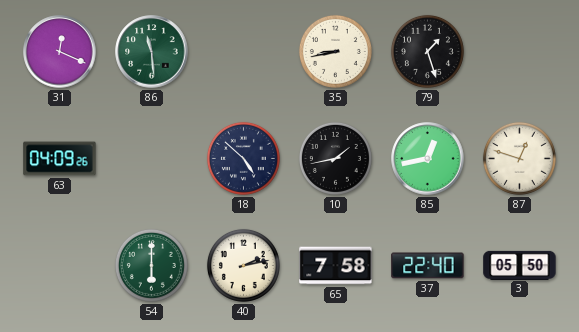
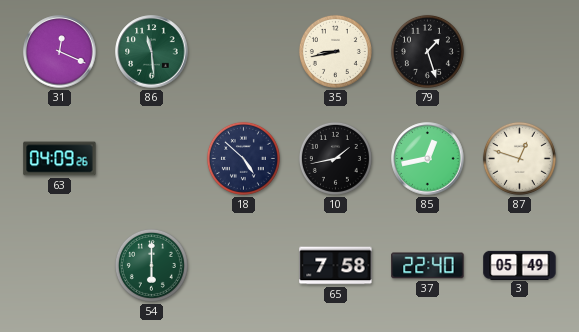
40: 2:13 -> none
3: 05:50 -> 05:49
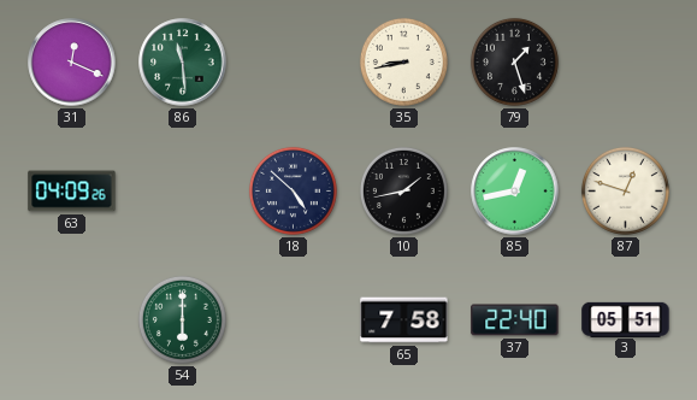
3: 05:49 -> 05:51
